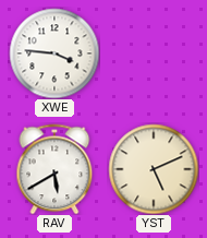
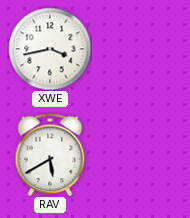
XWE: 3:46 -> 3:43
YST: 5:11 -> none
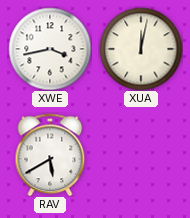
XUA: none -> 12:02
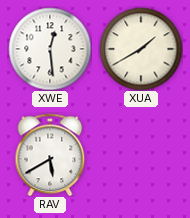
XWE: 3:43 -> 12:29
XUA: 12:02 -> 1:40
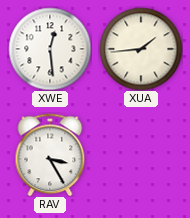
XUA: 1:40 -> 1:44
RAV: 5:40 -> 3:25
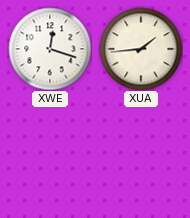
XWE: 12:29 -> 12:18
RAV: 3:25 -> none
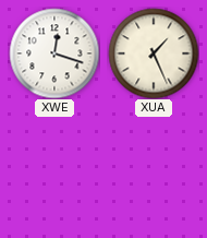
XUA: 1:44 -> 1:26
